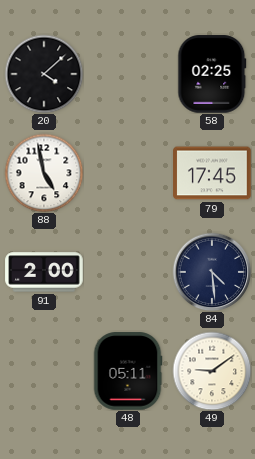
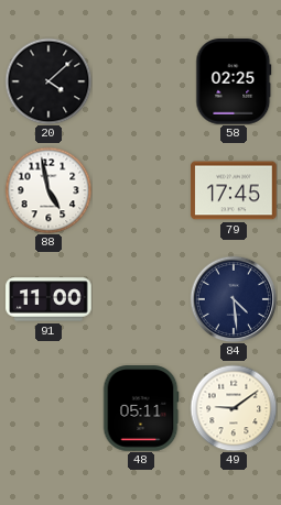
91: 2:00 -> 11:00
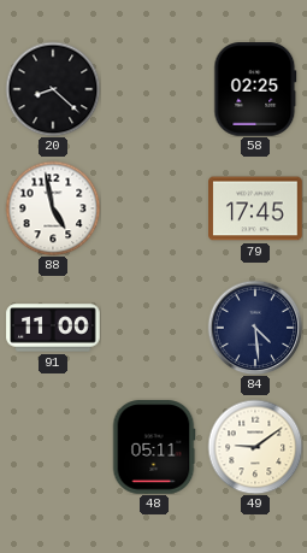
20: 4:08 -> 8:22
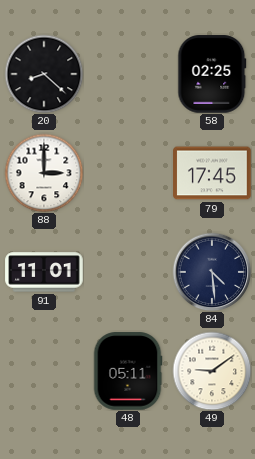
88: 4:58 -> 3:00
91: 11:00 -> 11:01
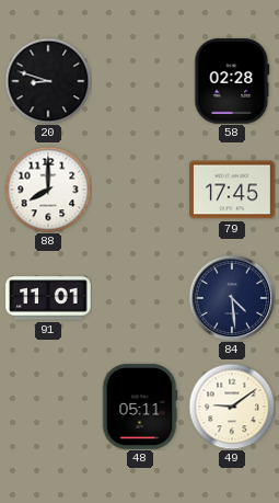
20: 8:22 -> 8:48
58: 02:25 -> 02:28
88: 3:00 -> 8:00
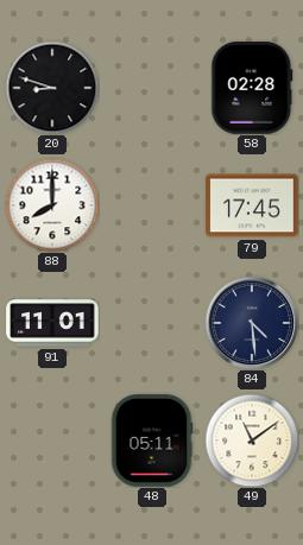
49: 9:09 -> 11:09
